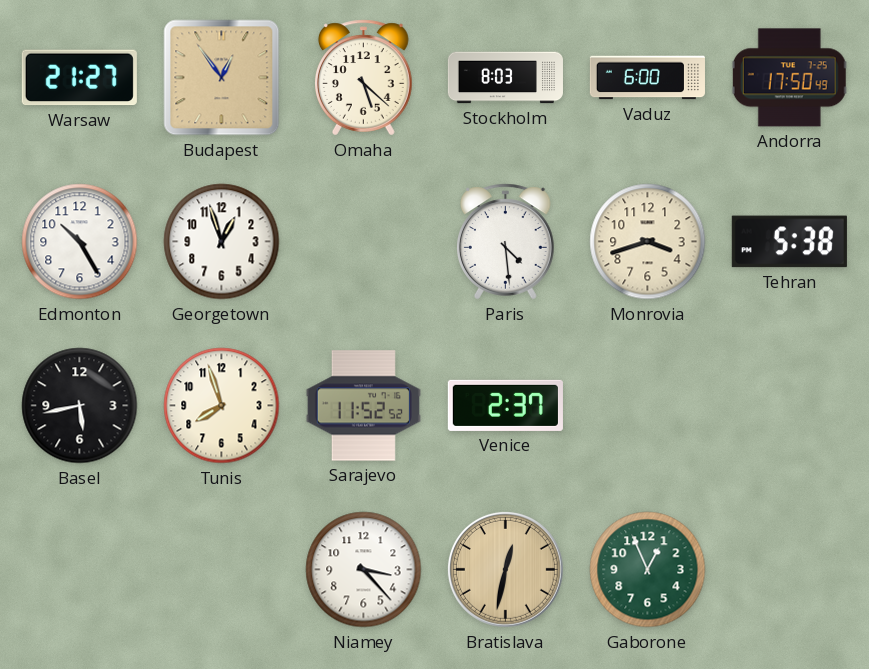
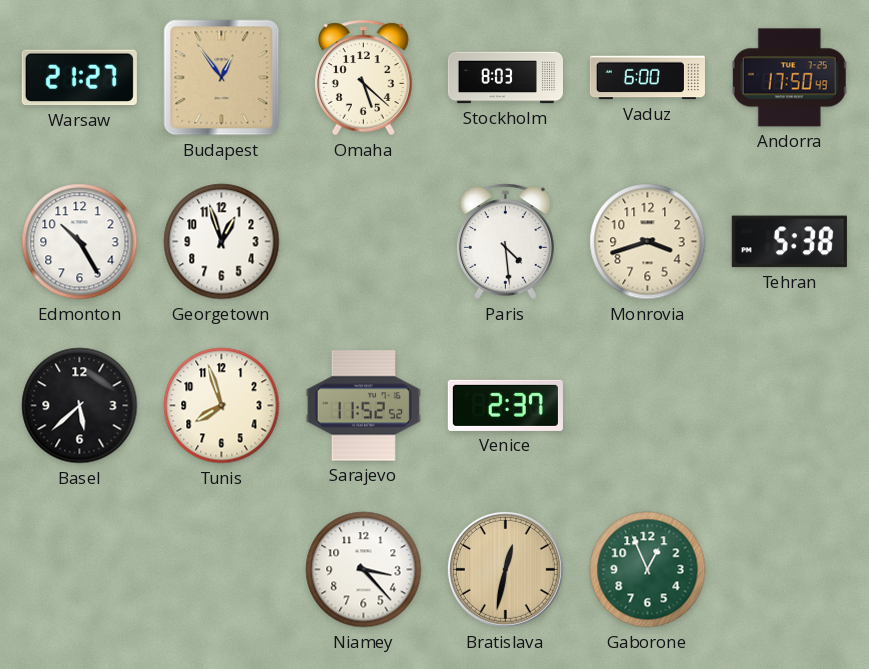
Basel: 5:43 -> 5:38
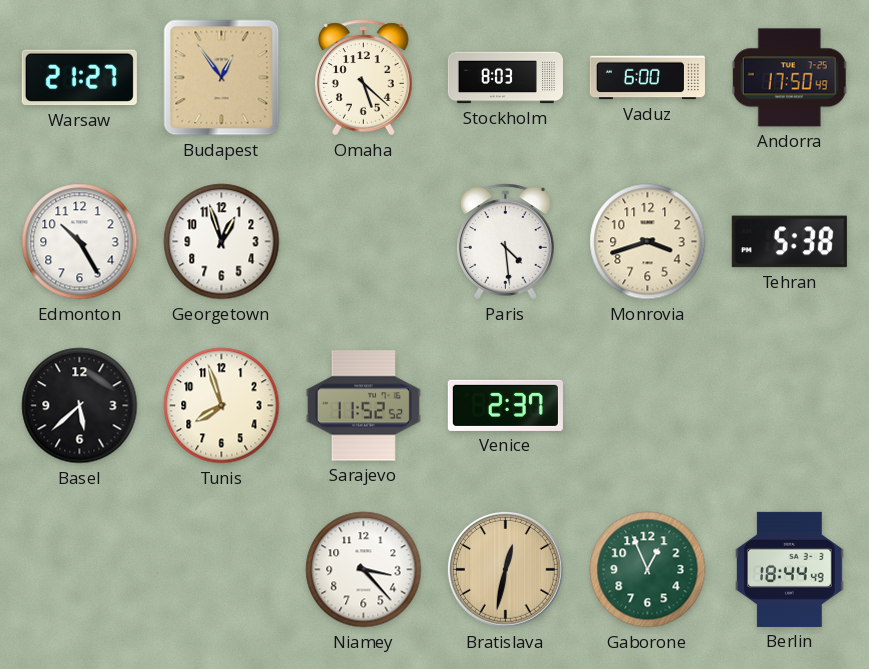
Berlin: none -> 18:44
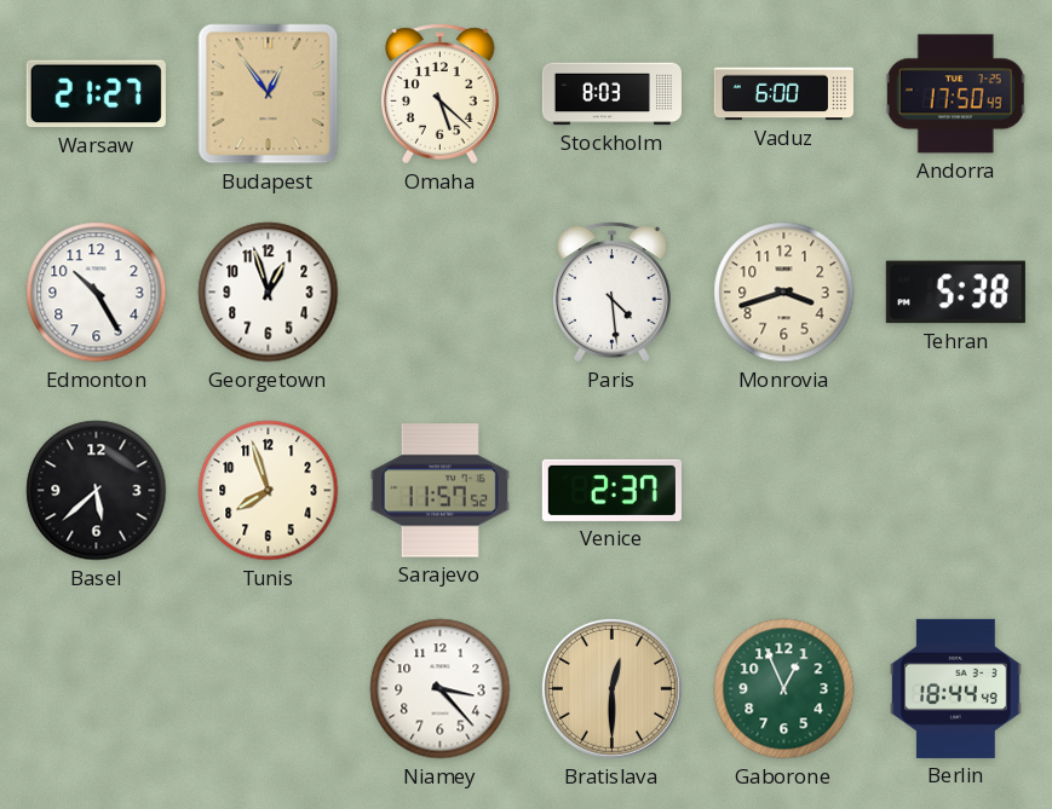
Sarajevo: 11:52 -> 11:57
Bratislava: 12:32 -> 12:30
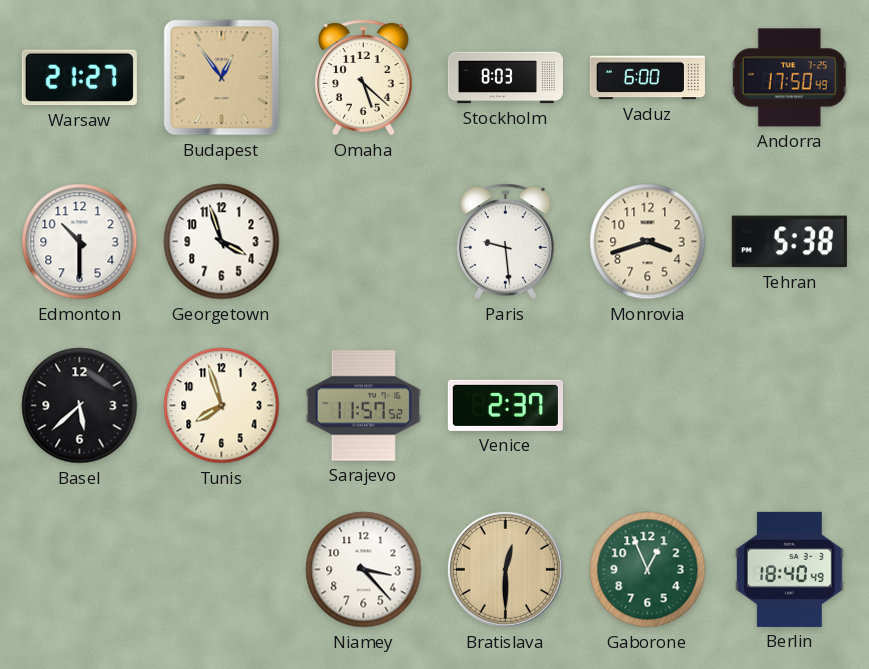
Edmonton: 10:25 -> 10:30
Georgetown: 12:57 -> 3:57
Paris: 4:29 -> 9:29
Berlin: 18:44 -> 18:40
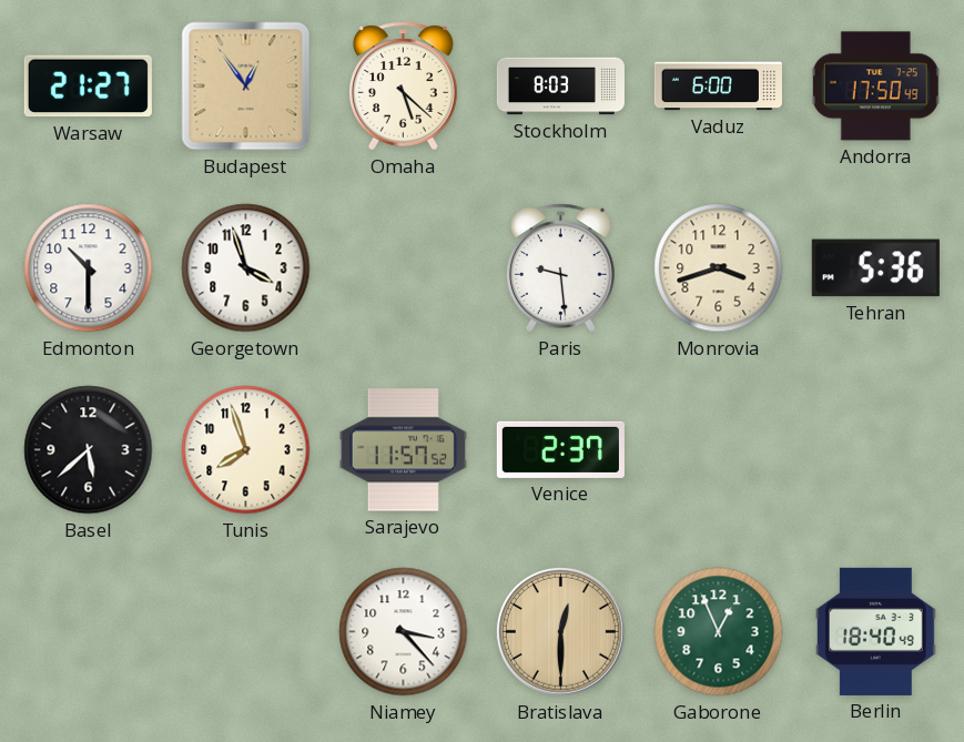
Tehran: 5:38 -> 5:36
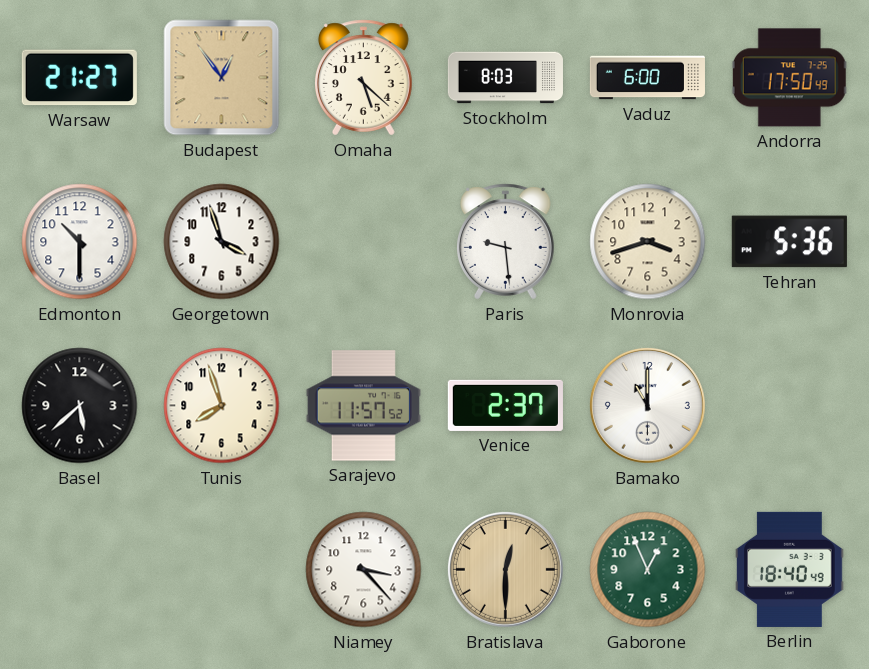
Bamako: none -> 11:00
